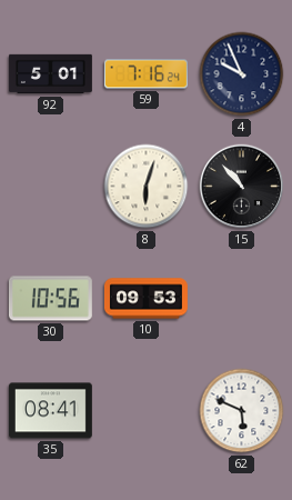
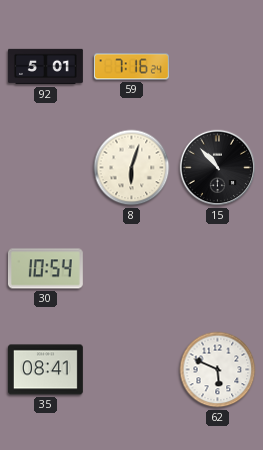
4: 9:56 -> none
30: 10:56 -> 10:54
10: 09:53 -> none
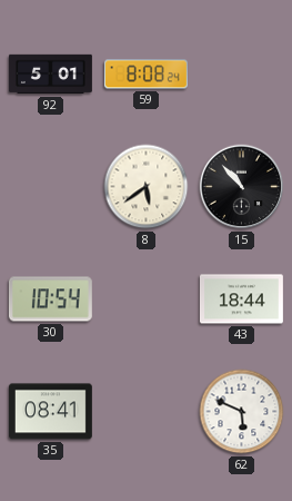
59: 7:16 -> 8:08
8: 6:03 -> 5:39
43: none -> 18:44
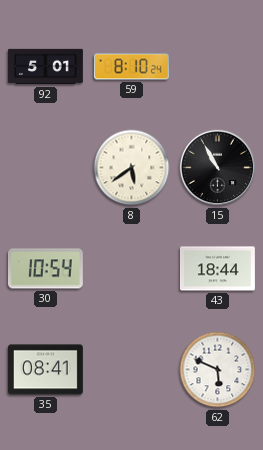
59: 8:08 -> 8:10
15: 10:53 -> 10:55
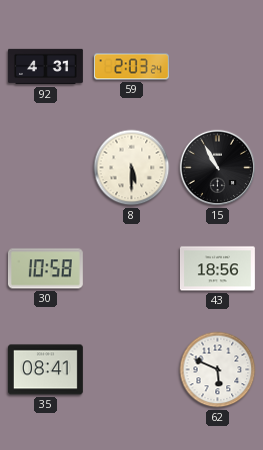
92: 5:01 -> 4:31
59: 8:10 -> 2:03
8: 5:39 -> 5:30
30: 10:54 -> 10:58
43: 18:44 -> 18:56
